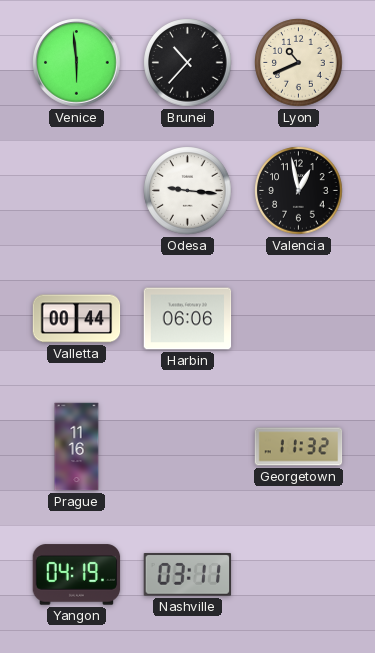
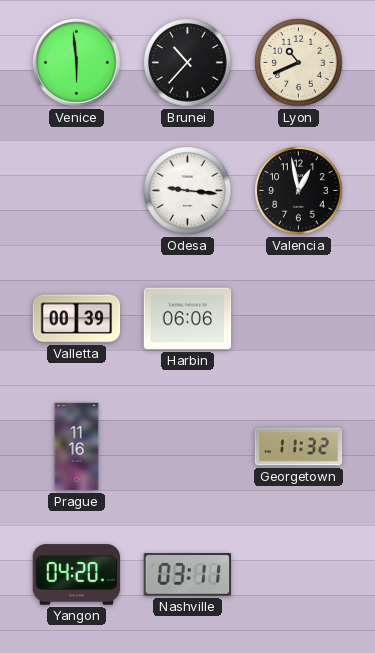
Valletta: 00:44 -> 00:39
Yangon: 04:19 -> 04:20
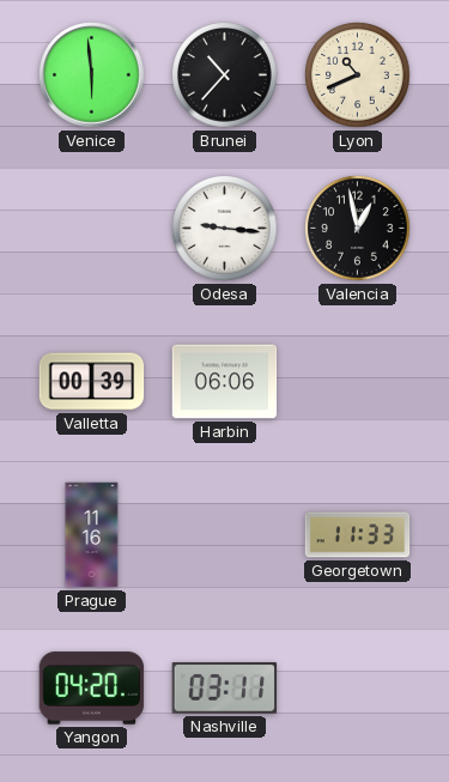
Georgetown: 11:32 -> 11:33
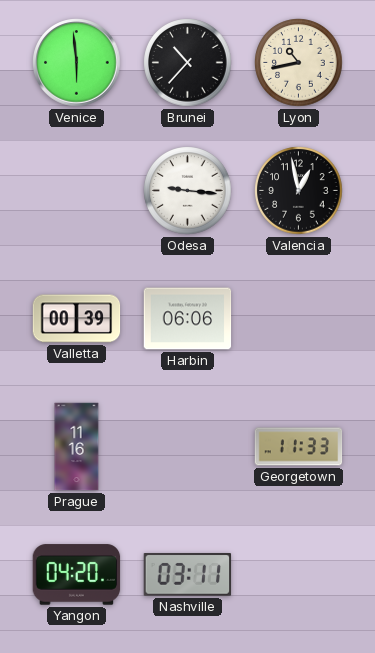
Lyon: 10:41 -> 10:43
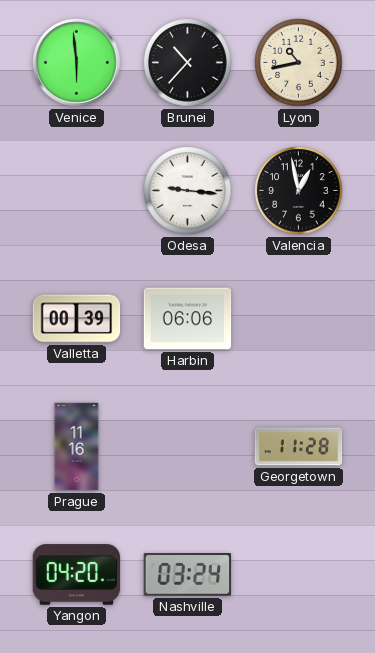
Georgetown: 11:33 -> 11:28
Nashville: 03:11 -> 03:24
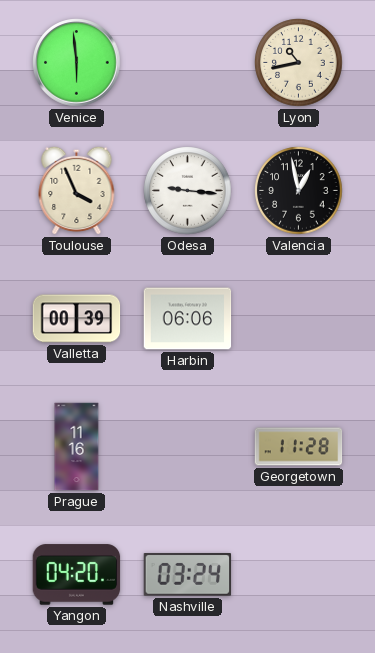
Brunei: 10:37 -> none
Toulouse: none -> 3:56
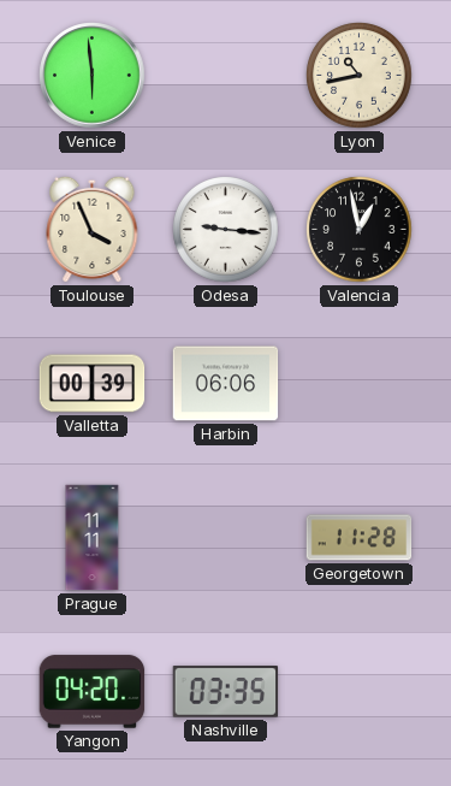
Prague: 11:16 -> 11:11
Nashville: 03:24 -> 03:35
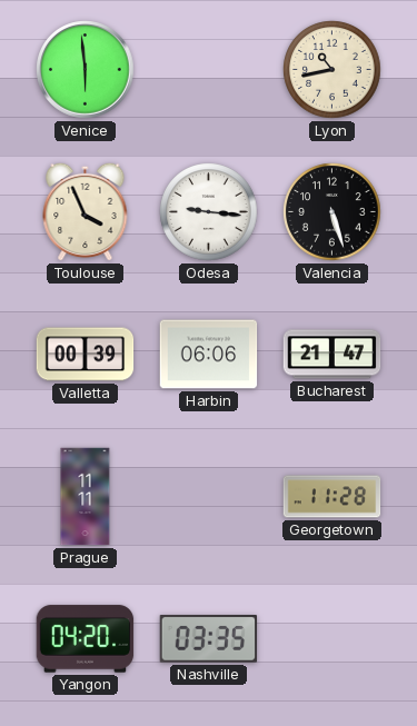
Valencia: 12:58 -> 5:27
Bucharest: none -> 21:47
